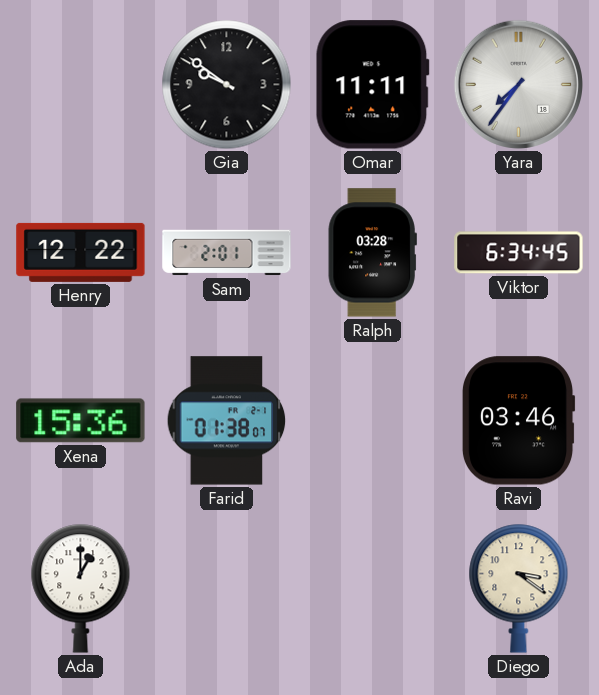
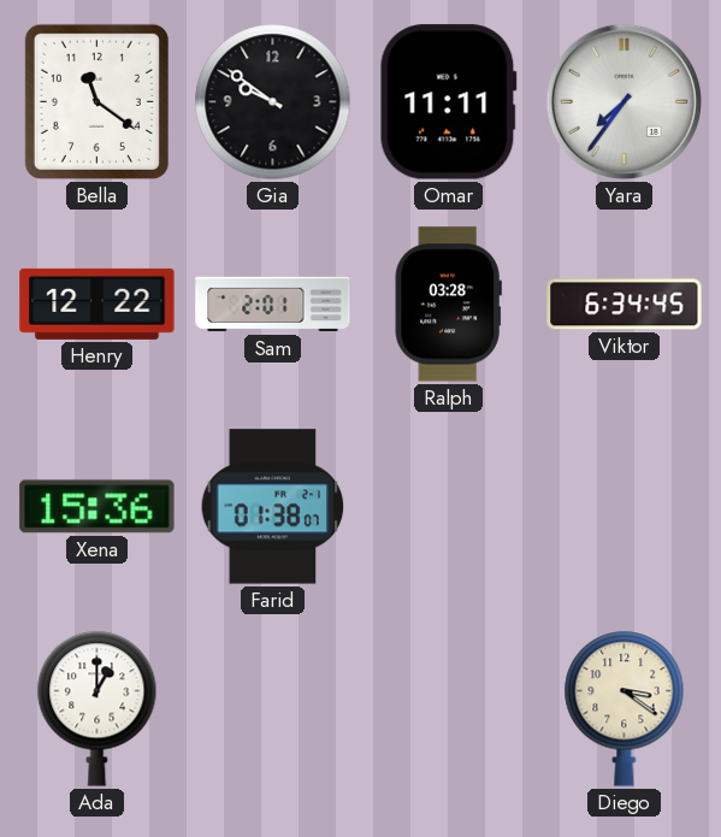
Bella: none -> 11:21
Ravi: 03:46 -> none
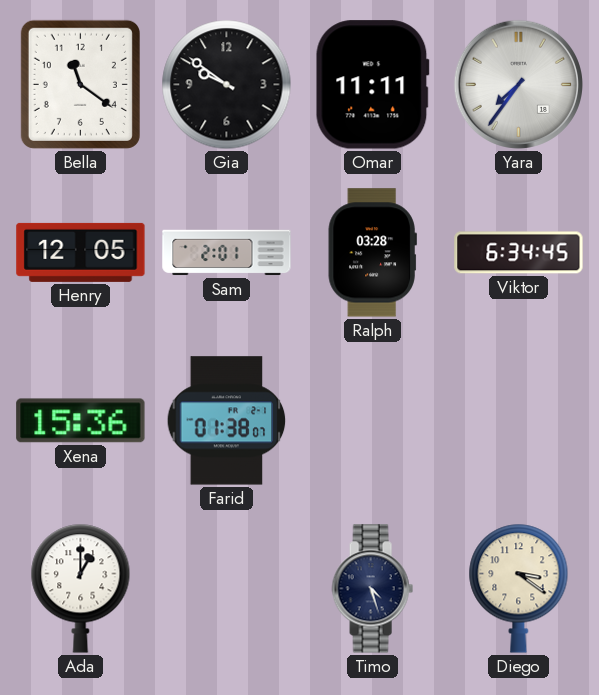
Henry: 12:22 -> 12:05
Timo: none -> 4:27
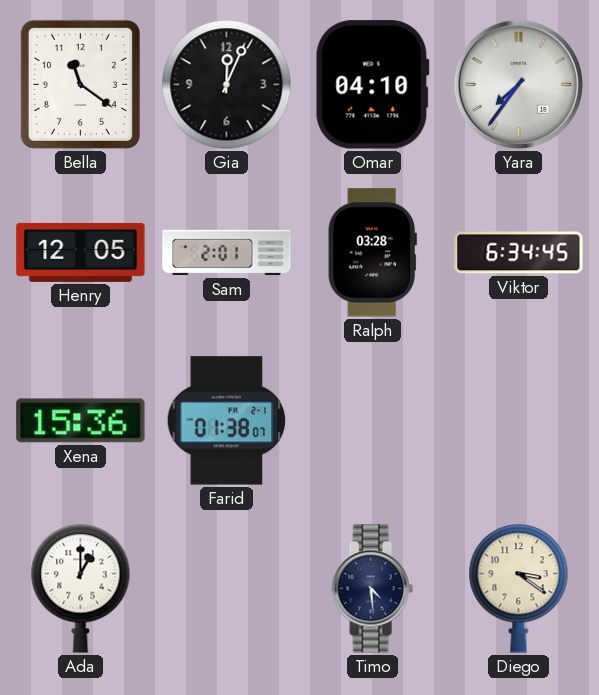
Gia: 9:51 -> 12:04
Omar: 11:11 -> 04:10
Timo: 4:27 -> 4:29
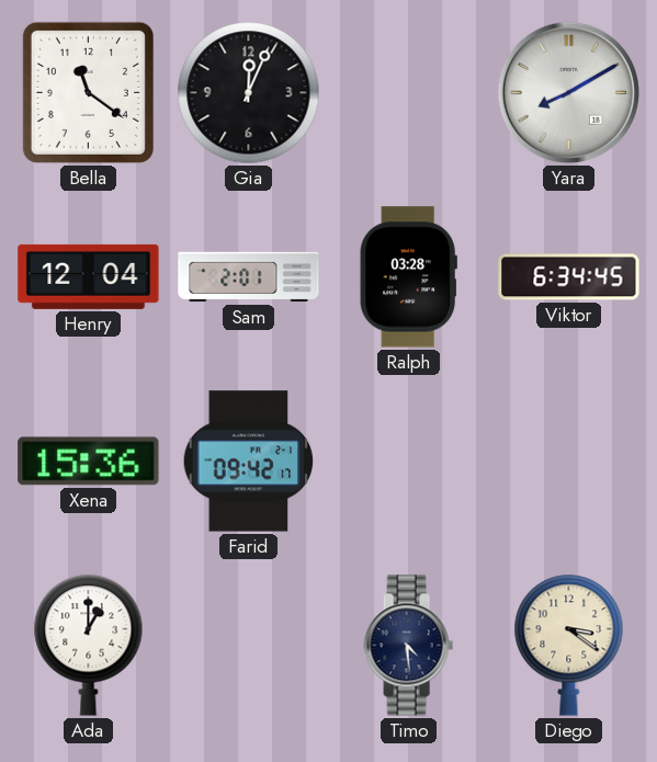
Omar: 04:10 -> none
Yara: 7:36 -> 8:10
Henry: 12:05 -> 12:04
Farid: 01:38 -> 09:42
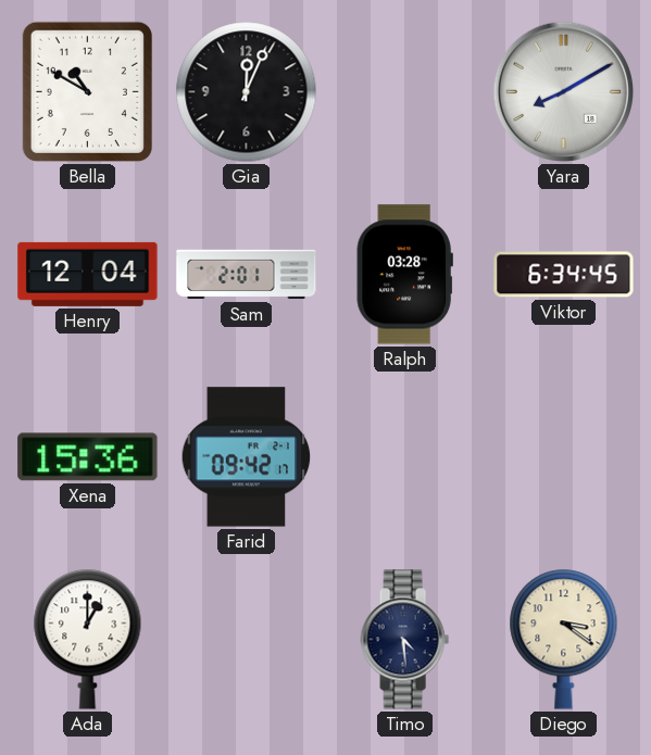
Bella: 11:21 -> 10:50
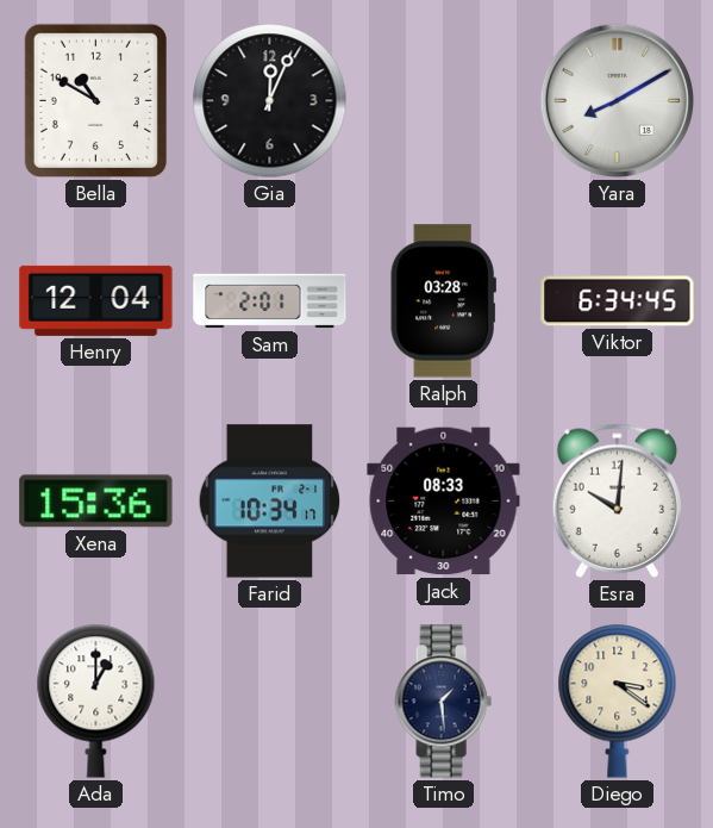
Farid: 09:42 -> 10:34
Jack: none -> 08:33
Esra: none -> 10:01
Timo: 4:29 -> 1:29
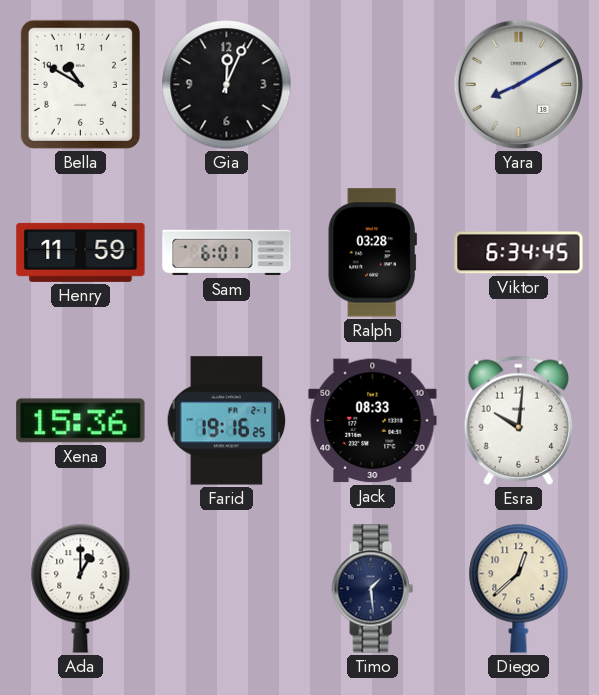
Henry: 12:04 -> 11:59
Sam: 2:01 -> 6:01
Farid: 10:34 -> 19:16
Diego: 3:21 -> 12:38
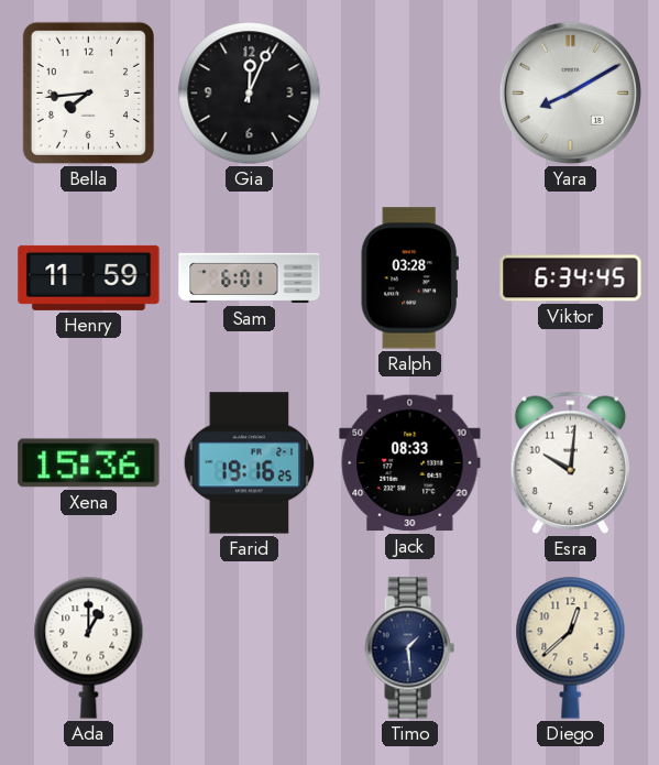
Bella: 10:50 -> 7:44
